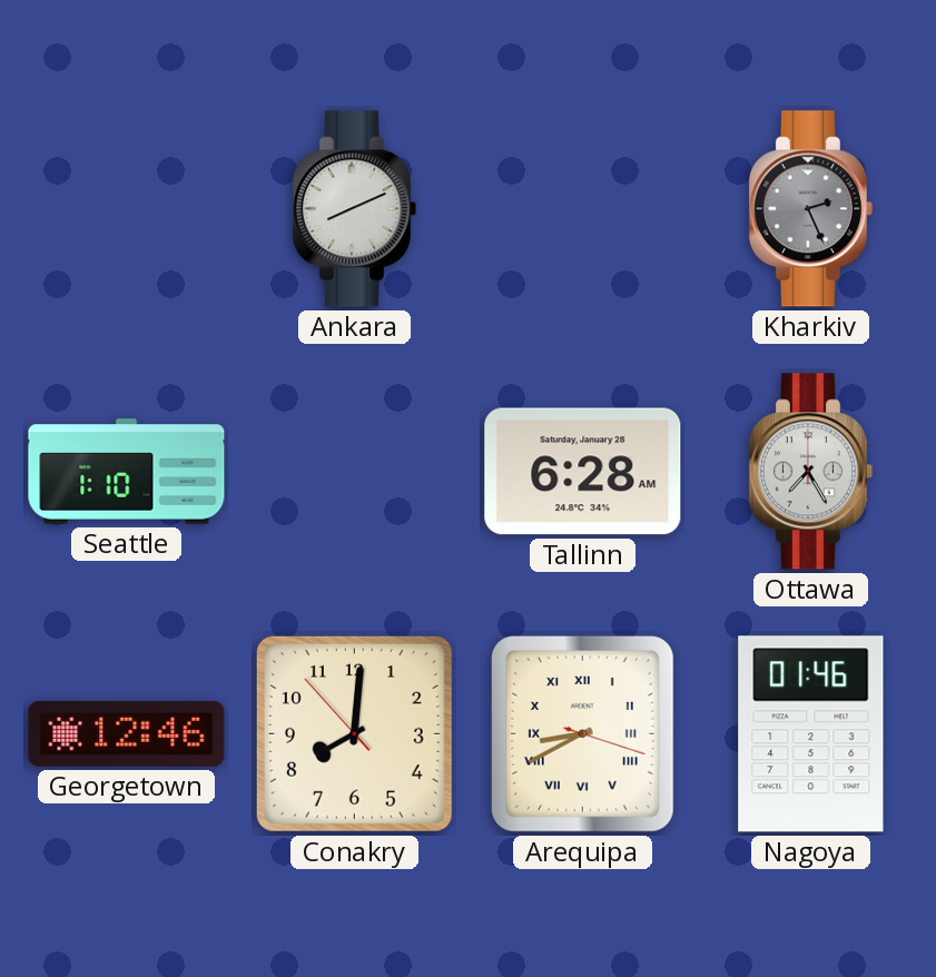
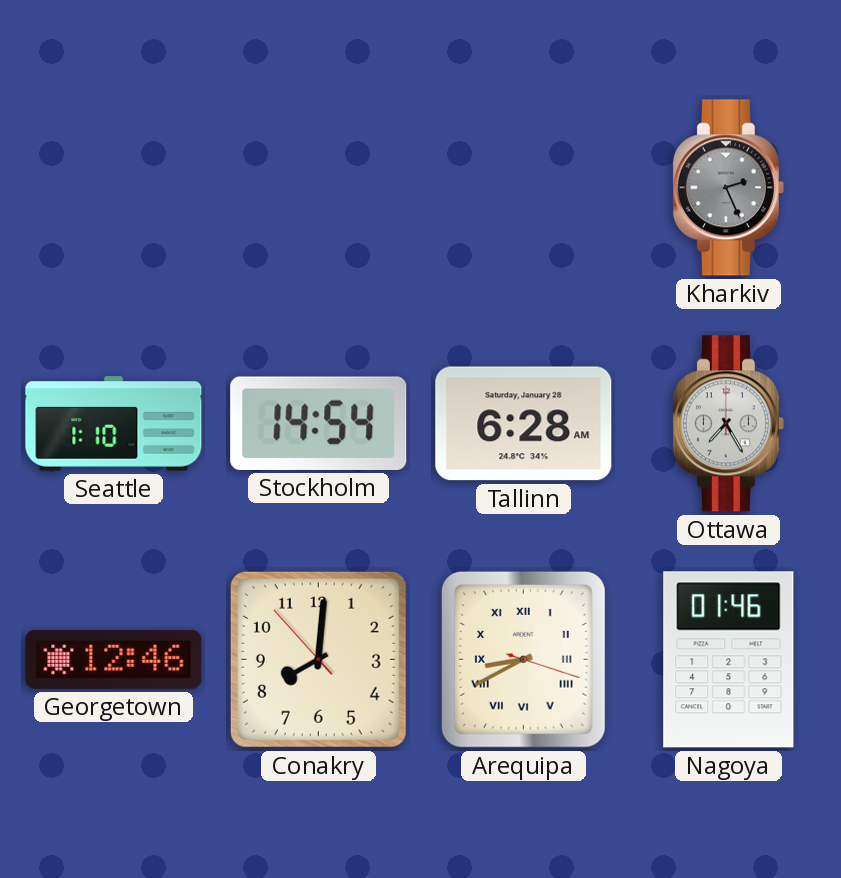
Ankara: 8:11 -> none
Stockholm: none -> 14:54
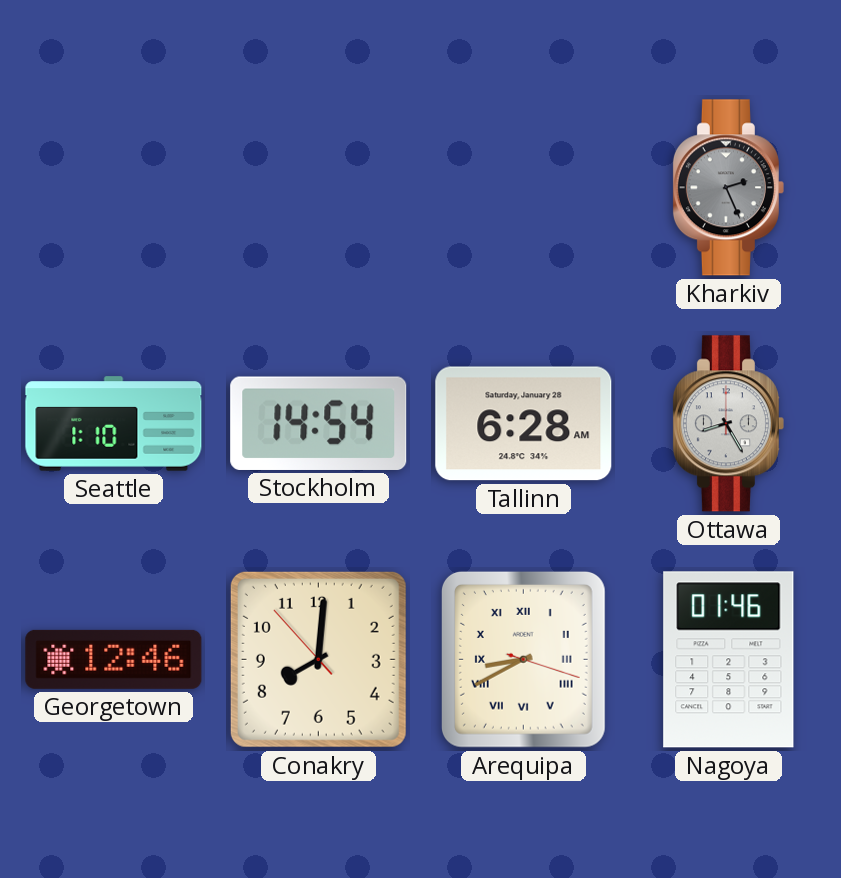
Ottawa: 7:25 -> 8:25
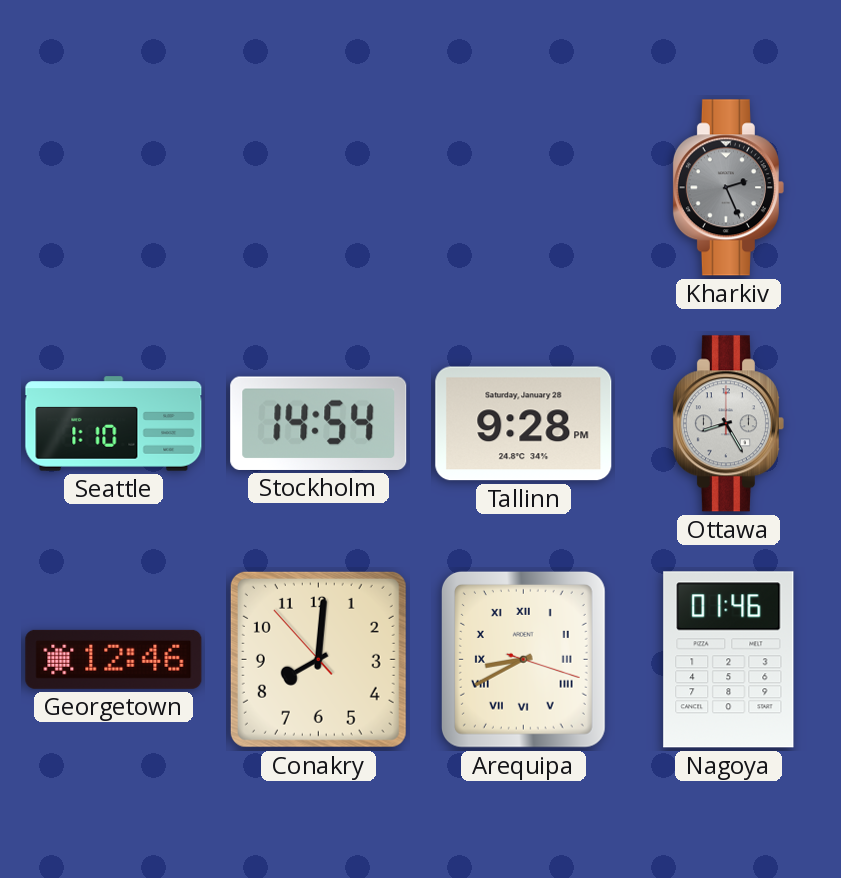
Tallinn: 6:28 -> 9:28
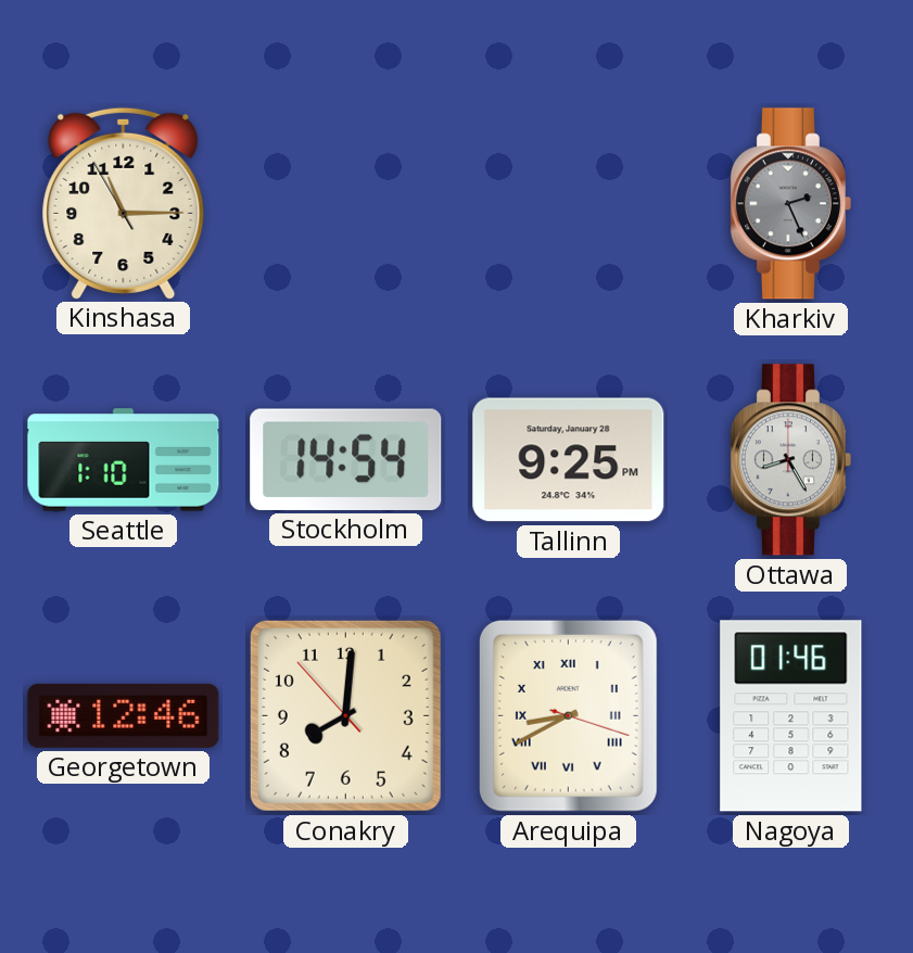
Kinshasa: none -> 11:14
Tallinn: 9:28 -> 9:25
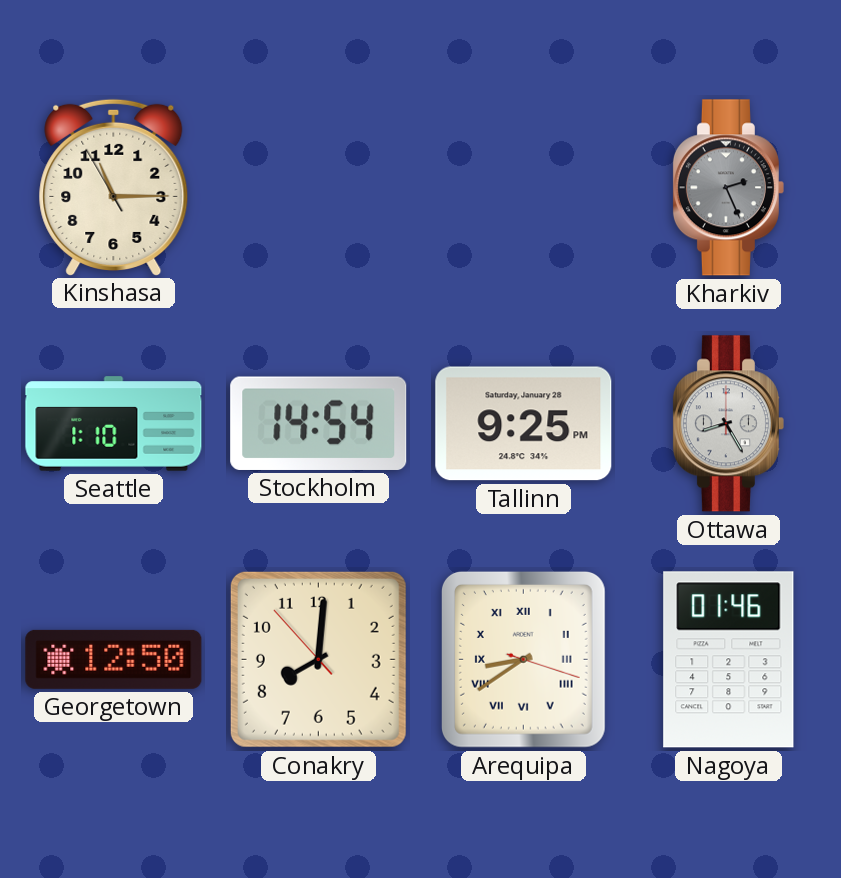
Georgetown: 12:46 -> 12:50
Arequipa: 8:40 -> 8:39
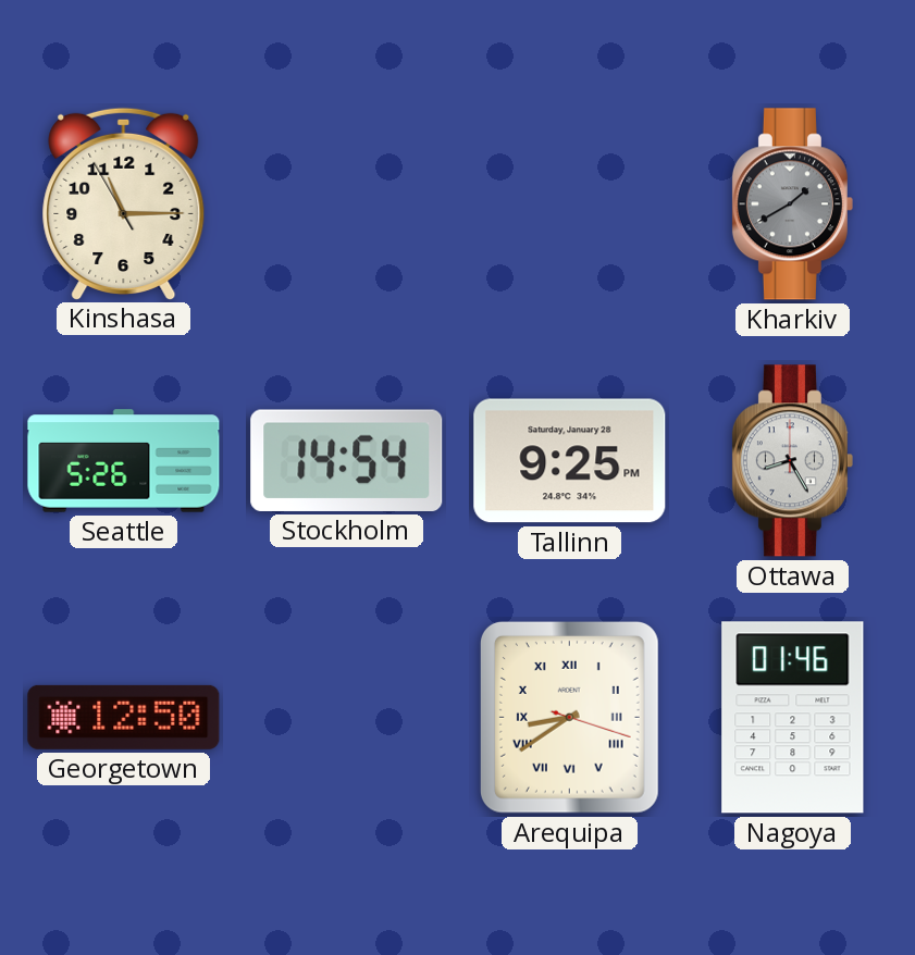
Kharkiv: 2:26 -> 1:40
Seattle: 1:10 -> 5:26
Conakry: 8:00 -> none
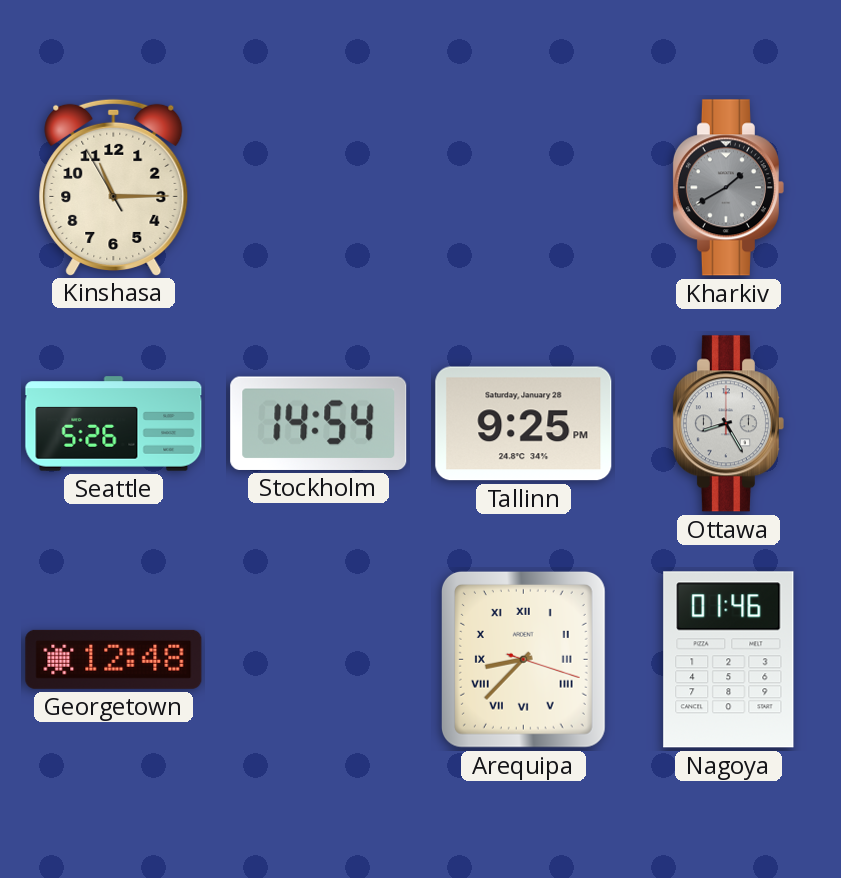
Georgetown: 12:50 -> 12:48
Arequipa: 8:39 -> 8:37
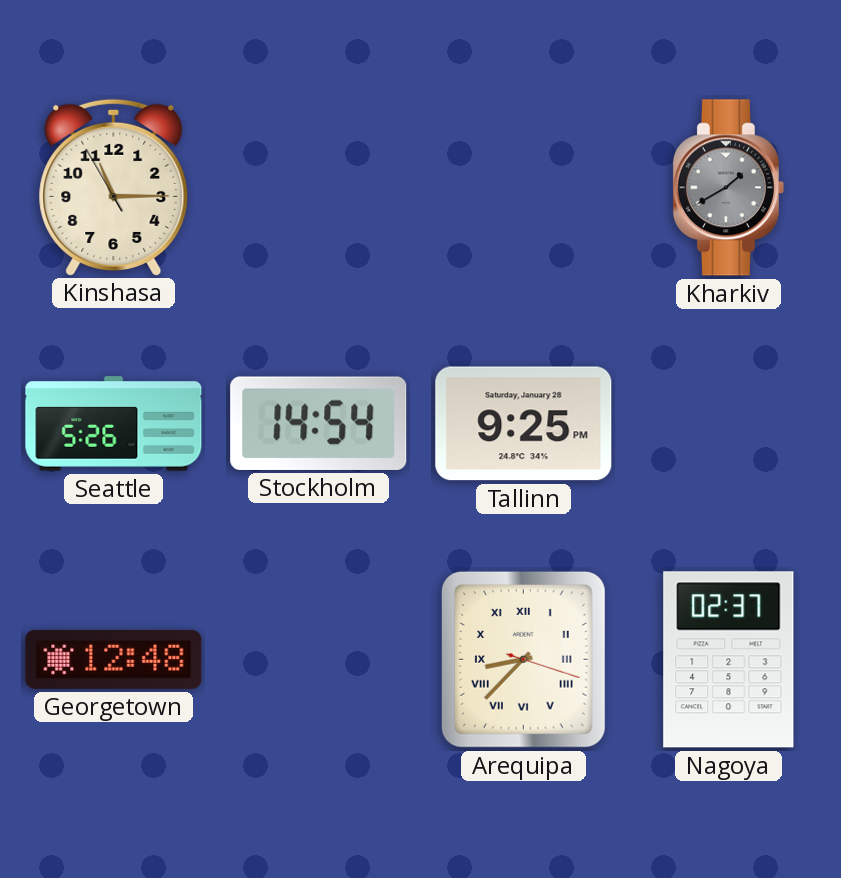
Ottawa: 8:25 -> none
Nagoya: 01:46 -> 02:37
